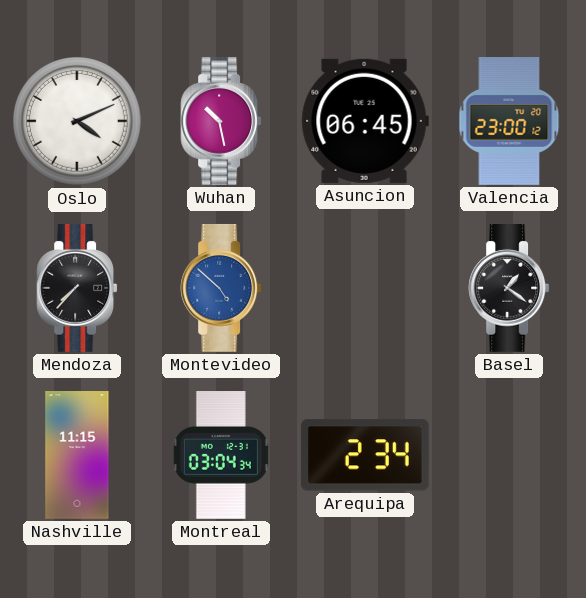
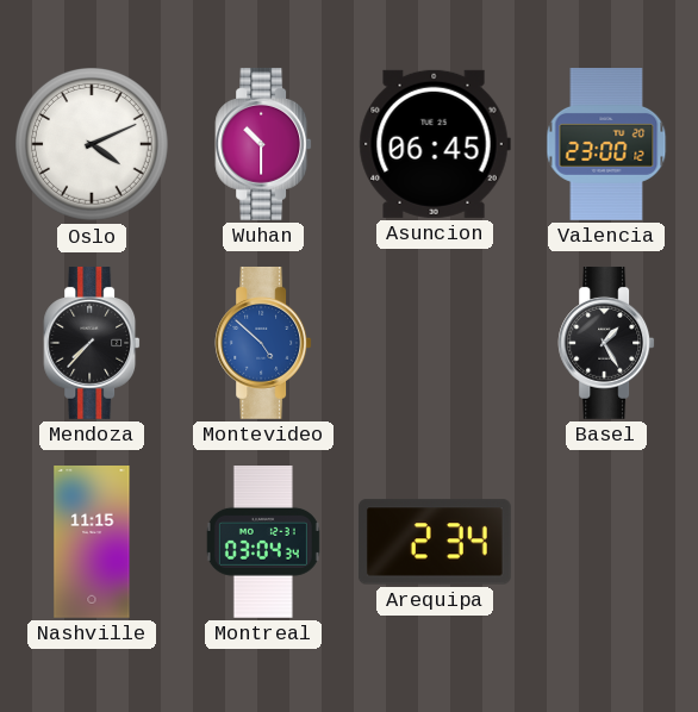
Wuhan: 10:28 -> 10:30
Basel: 1:21 -> 1:25
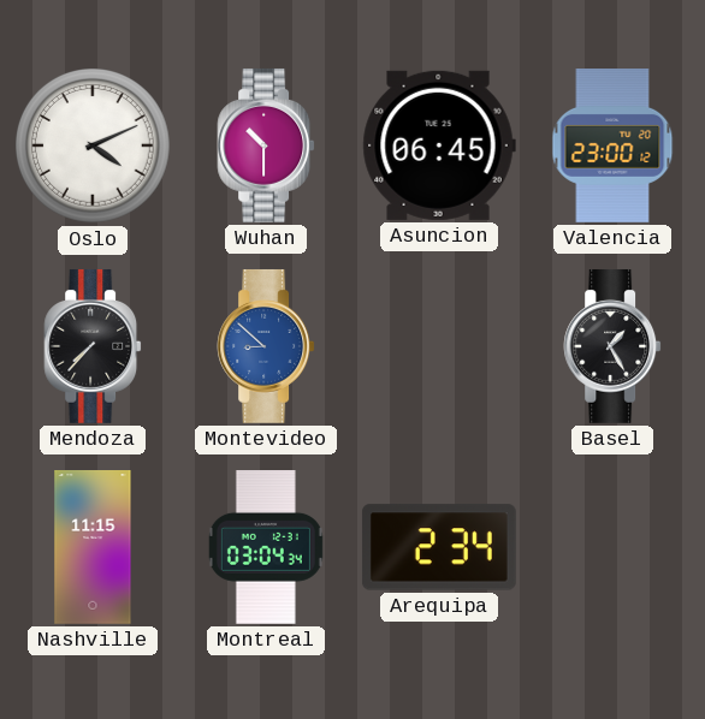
Montevideo: 4:52 -> 8:52
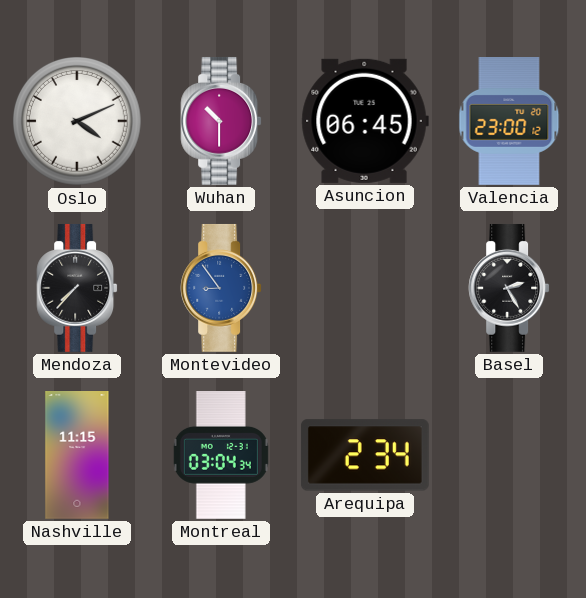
Montevideo: 8:52 -> 8:54
Basel: 1:25 -> 2:25
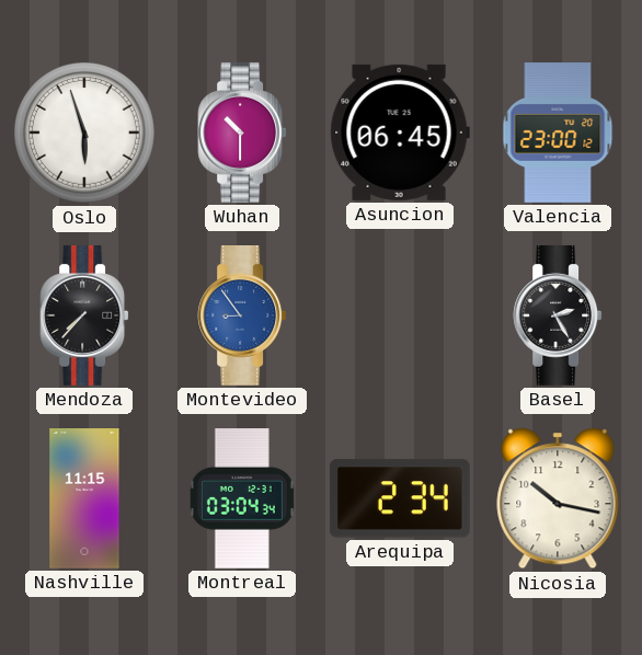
Oslo: 4:11 -> 5:57
Nicosia: none -> 10:17
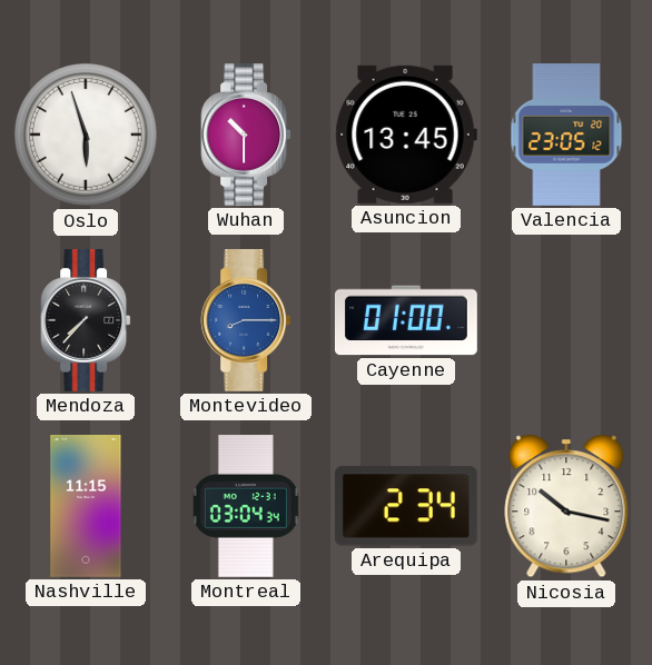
Asuncion: 06:45 -> 13:45
Valencia: 23:00 -> 23:05
Montevideo: 8:54 -> 8:15
Cayenne: none -> 01:00
Basel: 2:25 -> none
